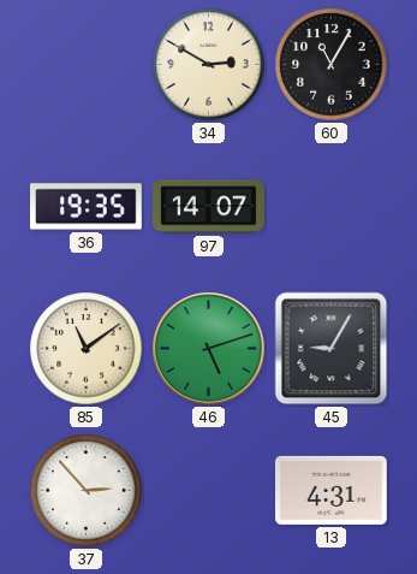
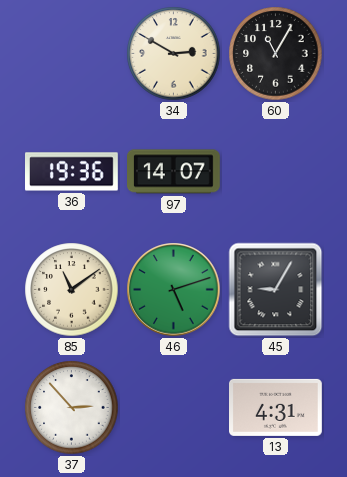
36: 19:35 -> 19:36
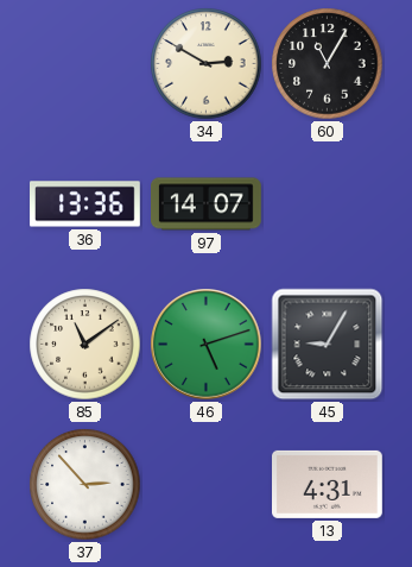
36: 19:36 -> 13:36
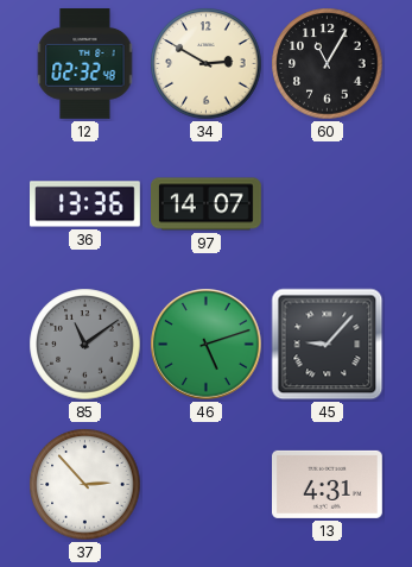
12: none -> 02:32
85 dial: cream -> grey
45: 9:05 -> 9:07
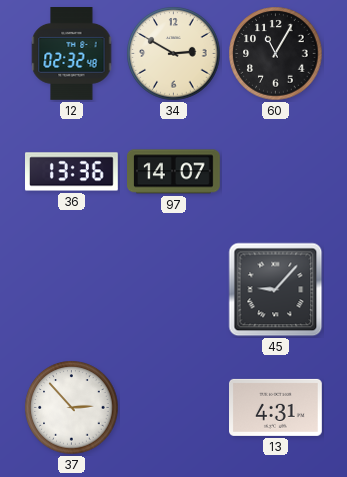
85: 11:09 -> none
46: 5:12 -> none
